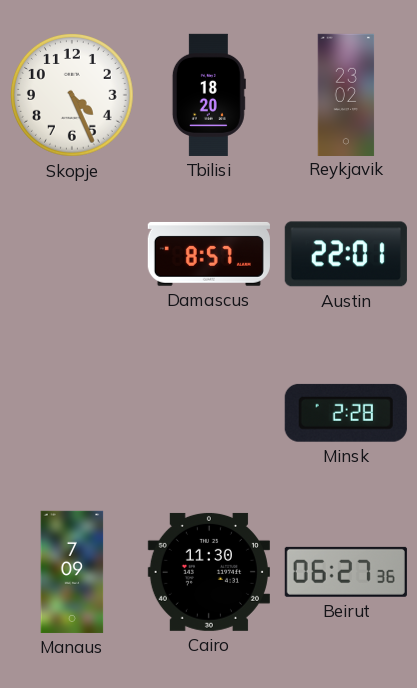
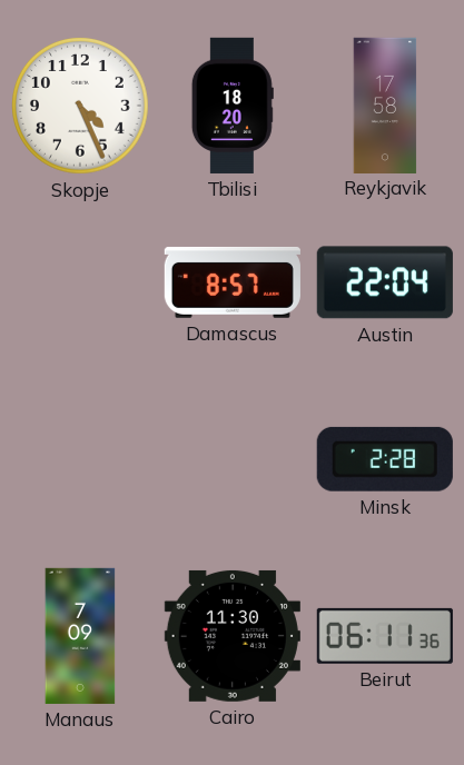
Reykjavik: 23:02 -> 17:58
Austin: 22:01 -> 22:04
Beirut: 06:27 -> 06:11
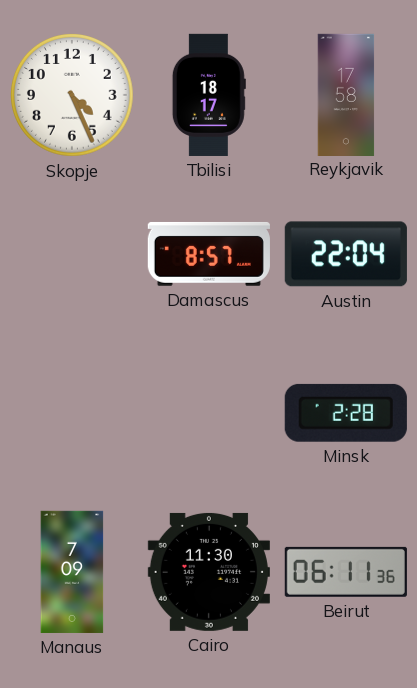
Tbilisi: 18:20 -> 18:17
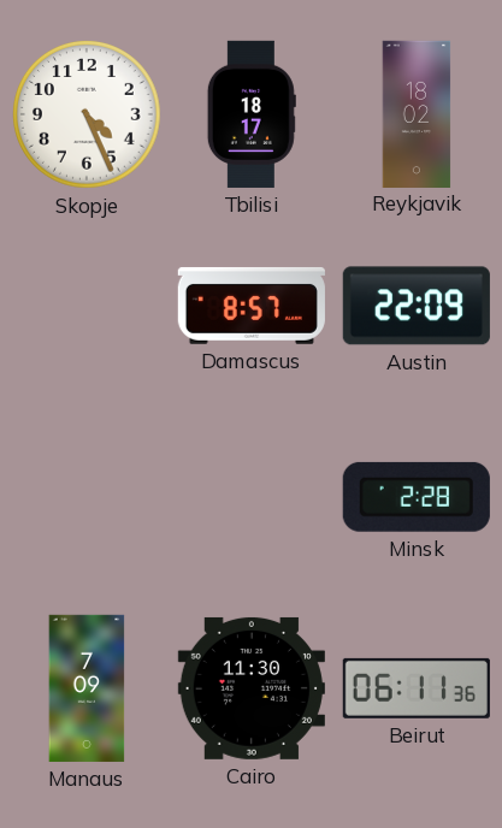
Reykjavik: 17:58 -> 18:02
Austin: 22:04 -> 22:09
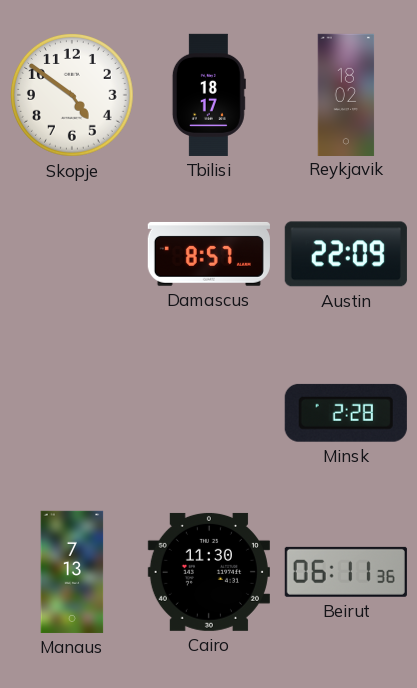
Skopje: 4:26 -> 4:51
Manaus: 7:09 -> 7:13
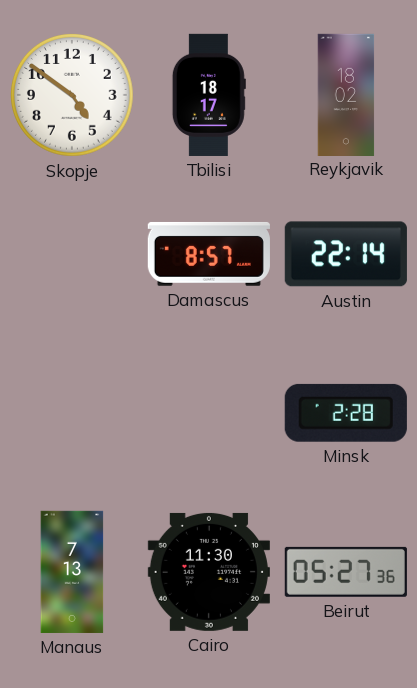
Austin: 22:09 -> 22:14
Beirut: 06:11 -> 05:27
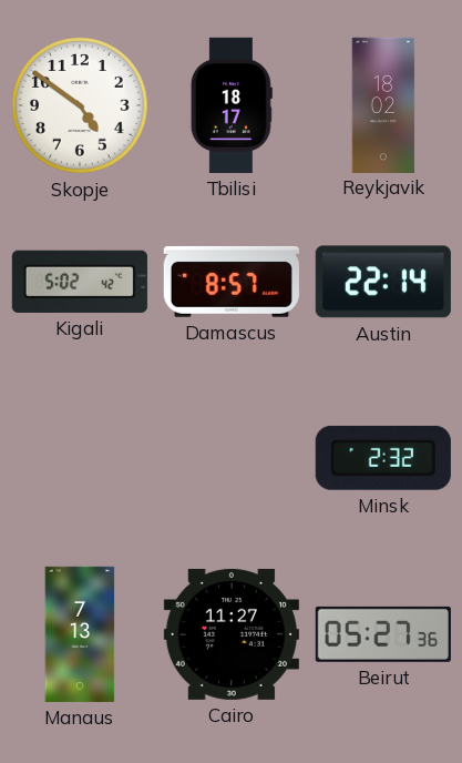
Kigali: none -> 5:02
Minsk: 2:28 -> 2:32
Cairo: 11:30 -> 11:27
